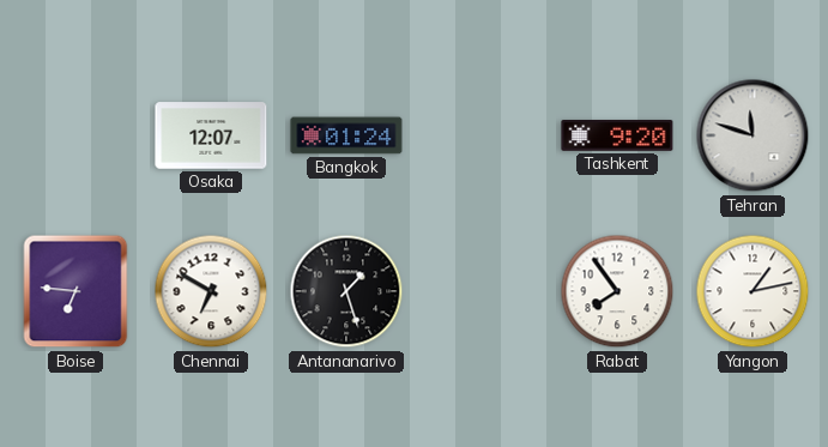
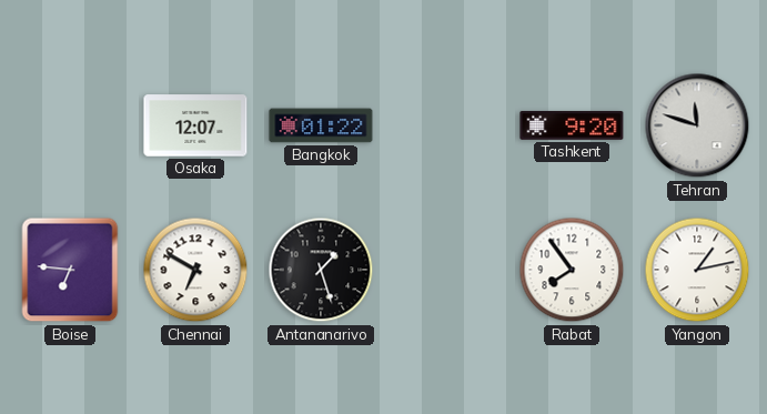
Bangkok: 01:24 -> 01:22
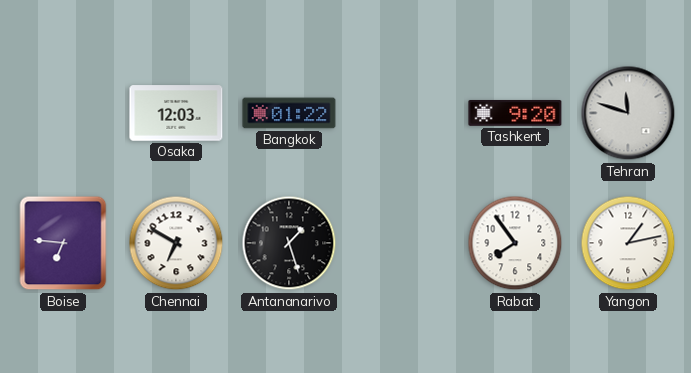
Osaka: 12:07 -> 12:03
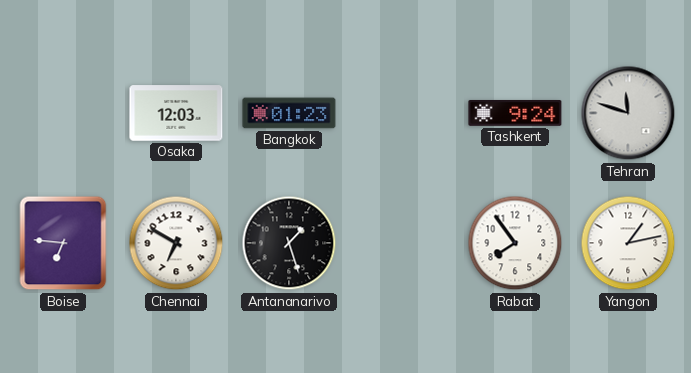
Bangkok: 01:22 -> 01:23
Tashkent: 9:20 -> 9:24
